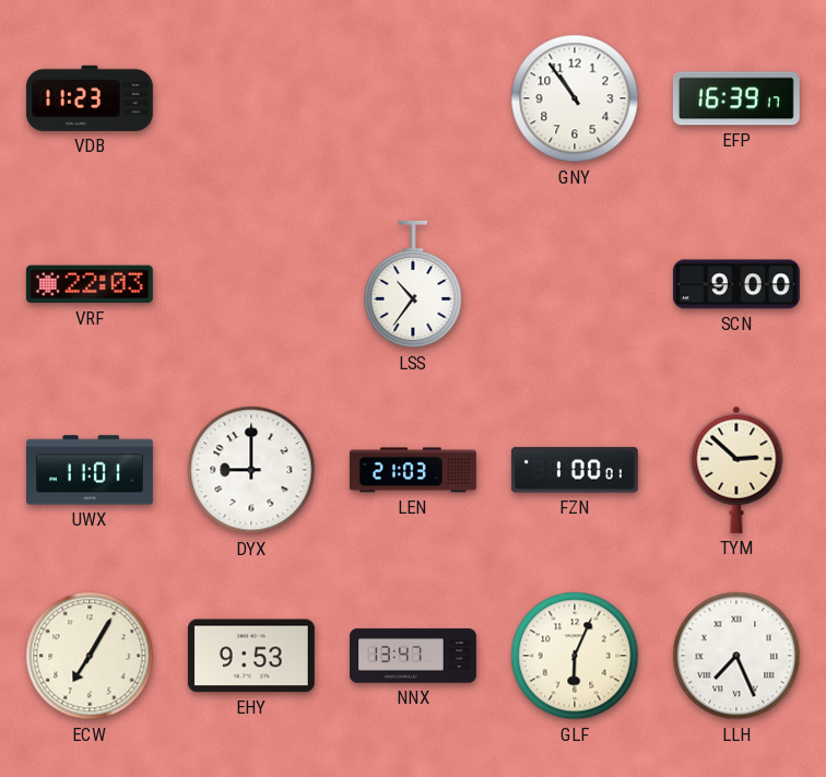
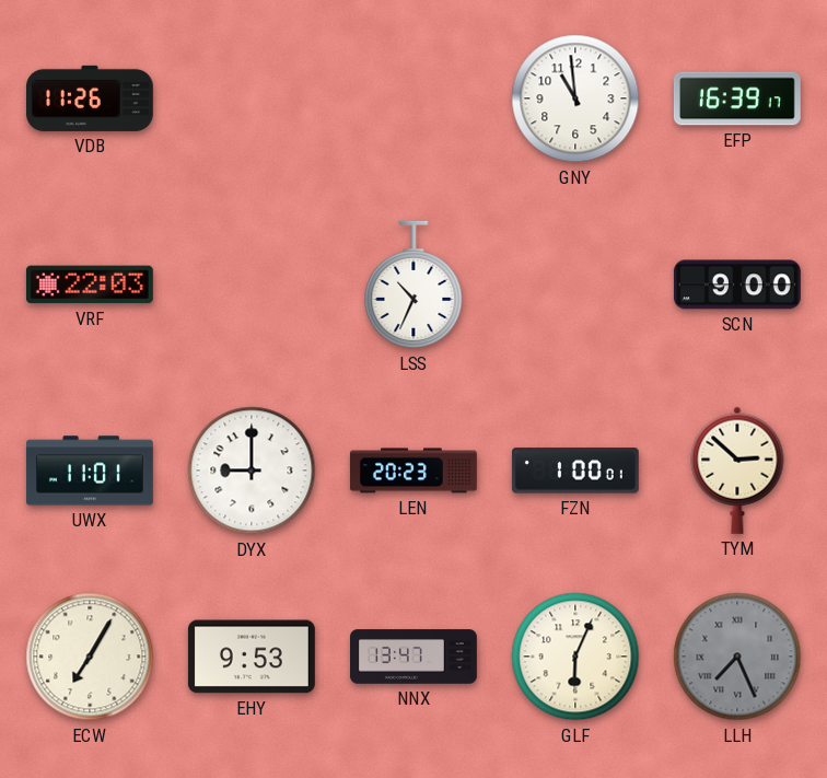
VDB: 11:23 -> 11:26
GNY: 10:54 -> 10:59
LSS: 10:36 -> 10:34
LEN: 21:03 -> 20:23
LLH dial: white -> grey
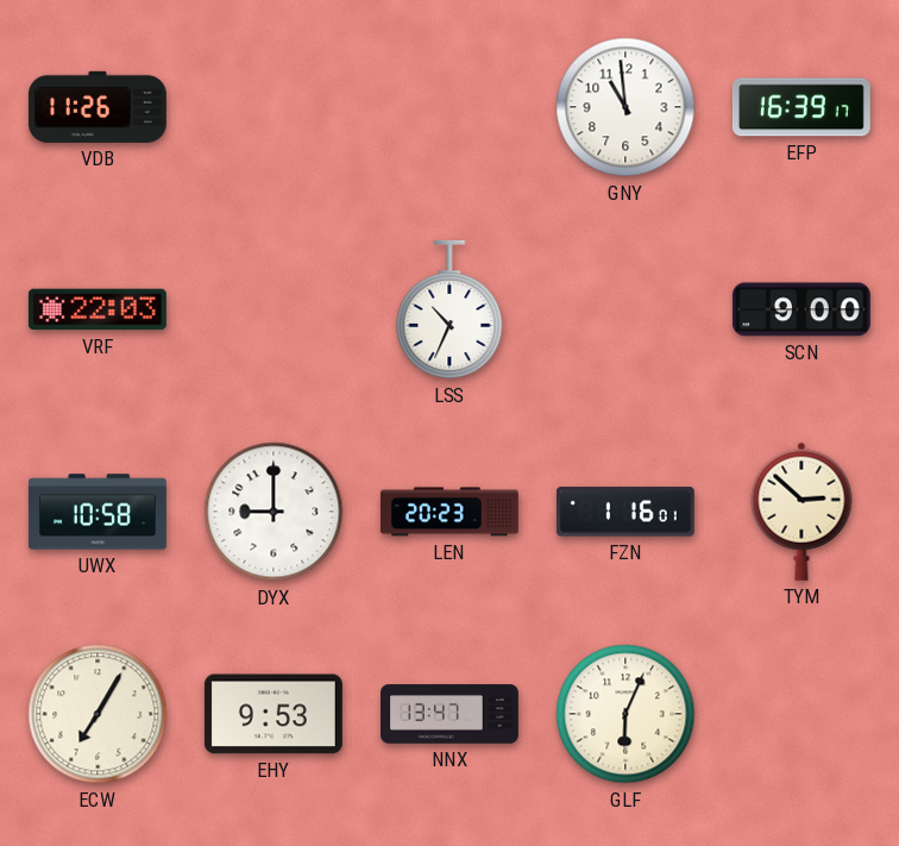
UWX: 11:01 -> 10:58
FZN: 1:00 -> 1:16
LLH: 7:26 -> none
